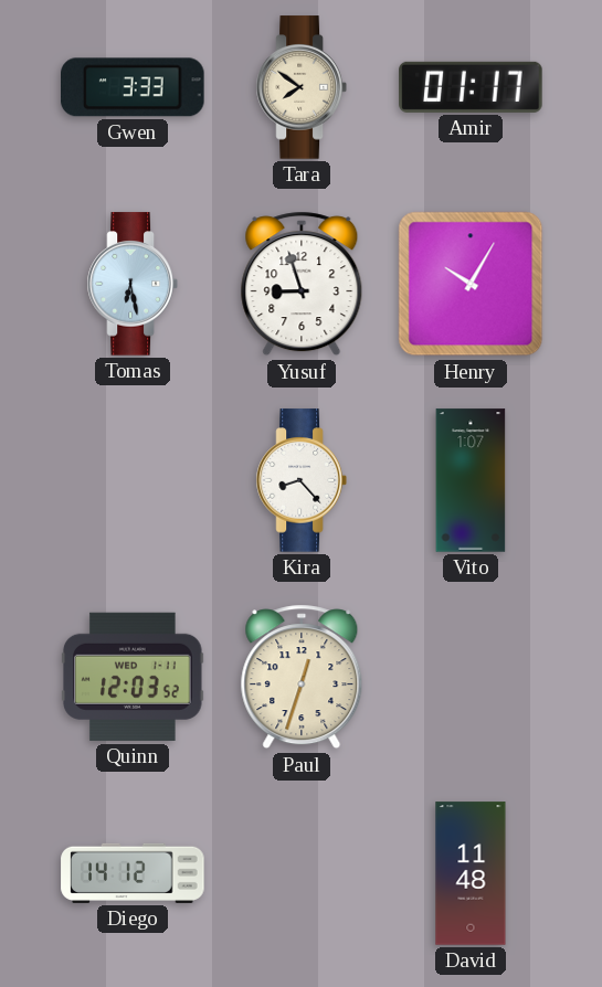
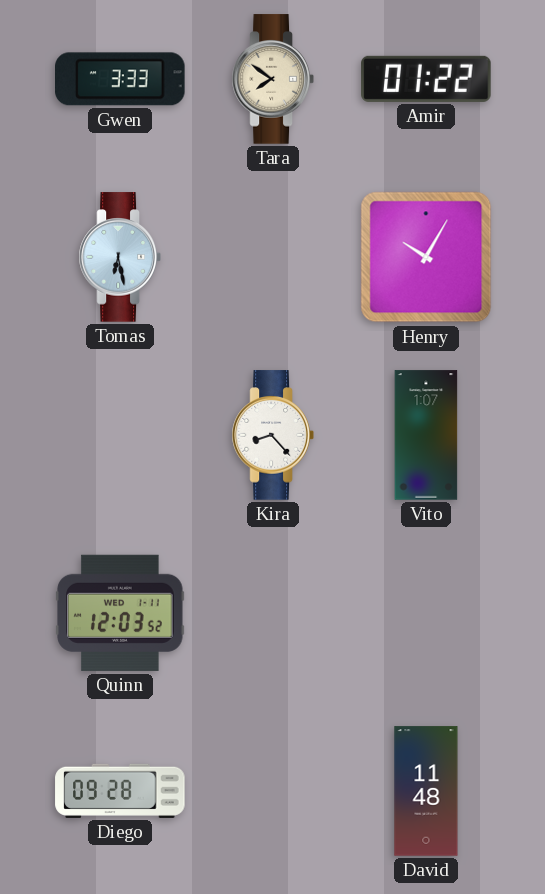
Amir: 01:17 -> 01:22
Yusuf: 8:57 -> none
Paul: 12:33 -> none
Diego: 14:12 -> 09:28
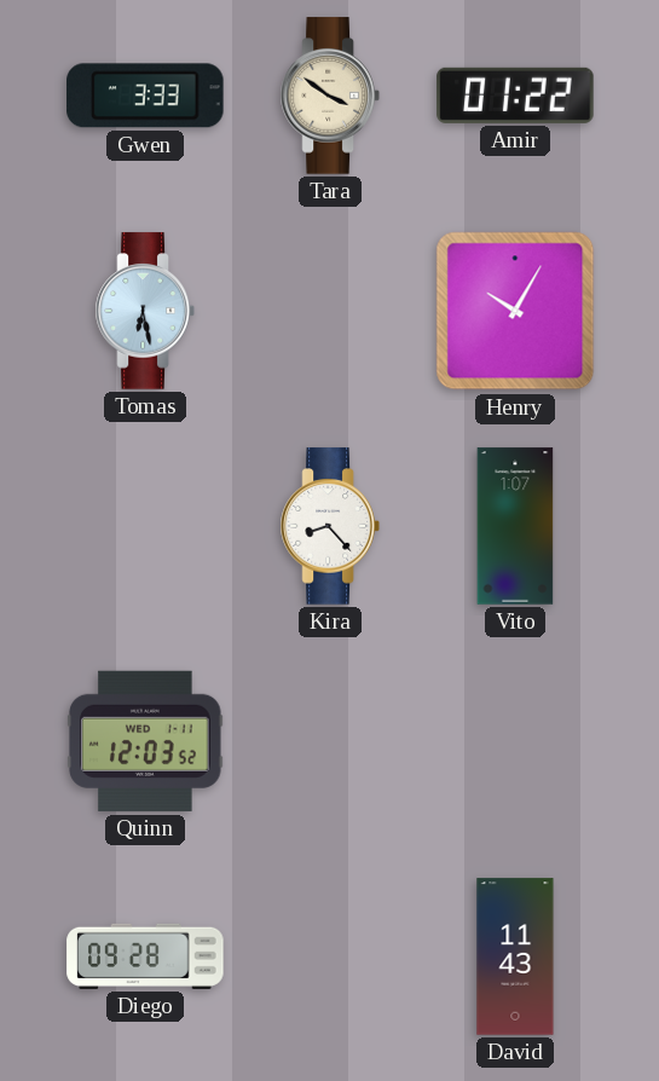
Tara: 7:51 -> 3:51
David: 11:48 -> 11:43
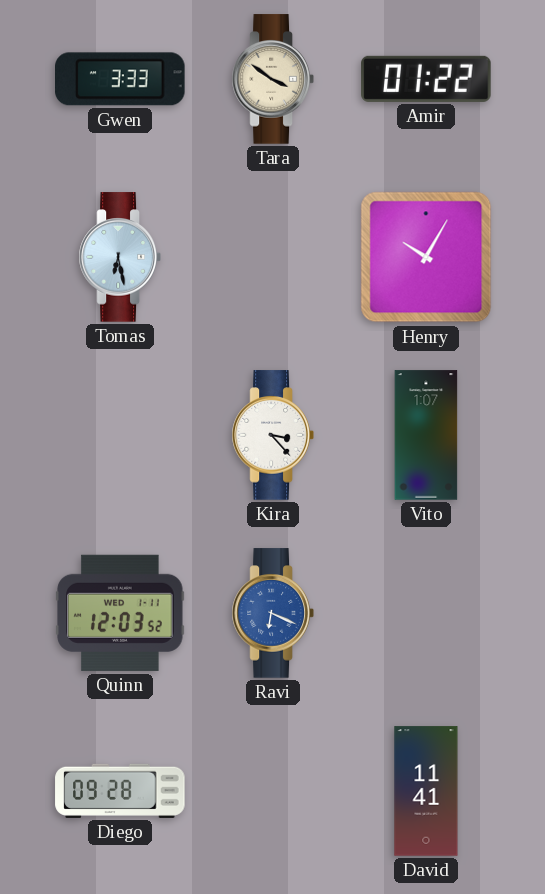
Kira: 8:23 -> 3:23
Ravi: none -> 6:19
David: 11:43 -> 11:41
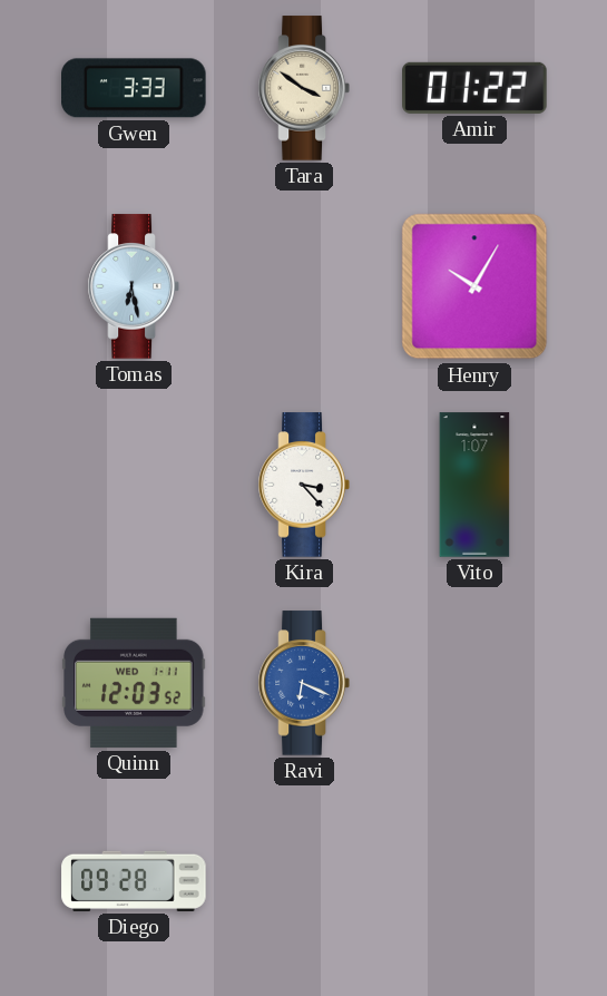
David: 11:41 -> none
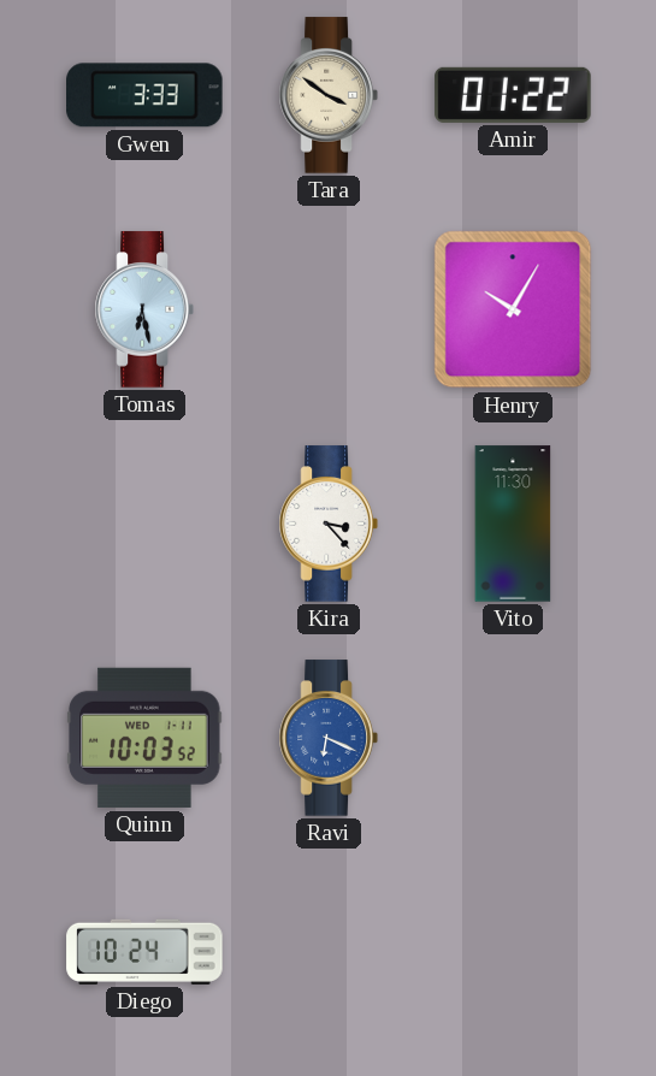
Vito: 1:07 -> 11:30
Quinn: 12:03 -> 10:03
Diego: 09:28 -> 10:24
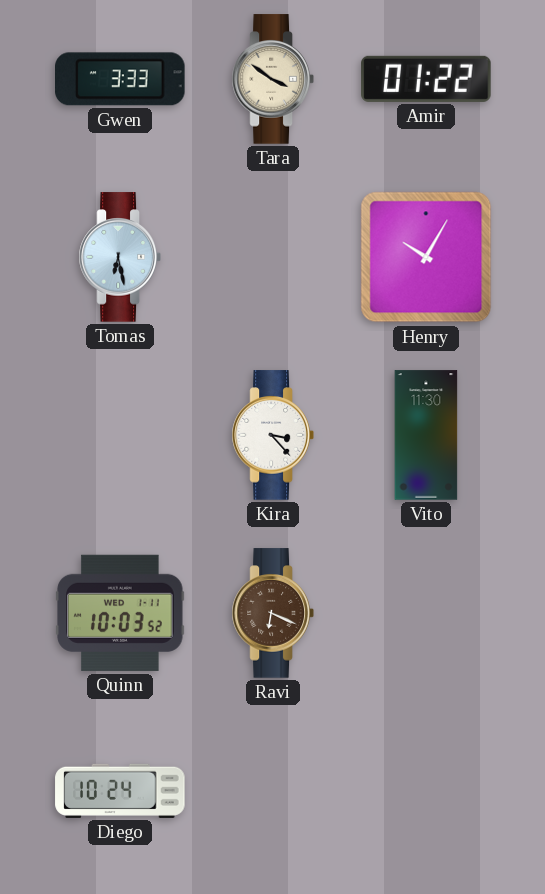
Ravi dial: blue -> brown
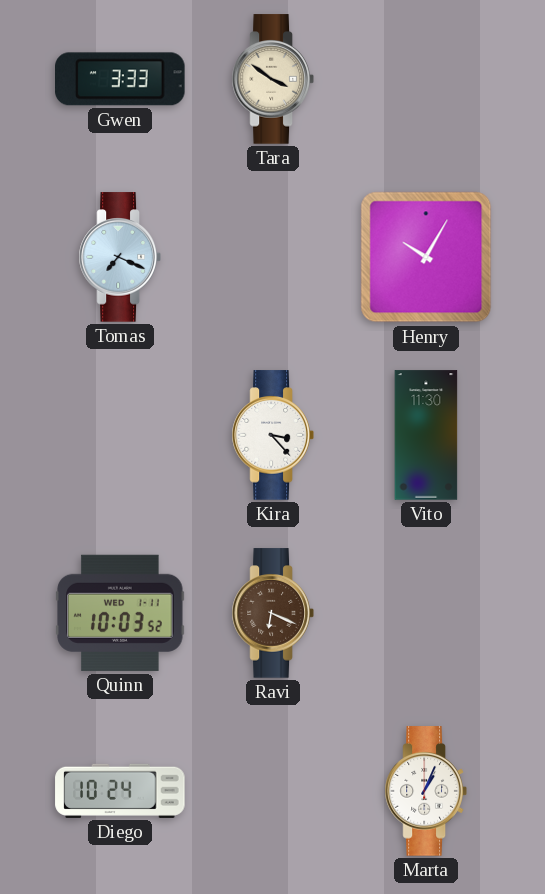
Amir: 01:22 -> none
Tomas: 6:28 -> 7:19
Marta: none -> 1:04
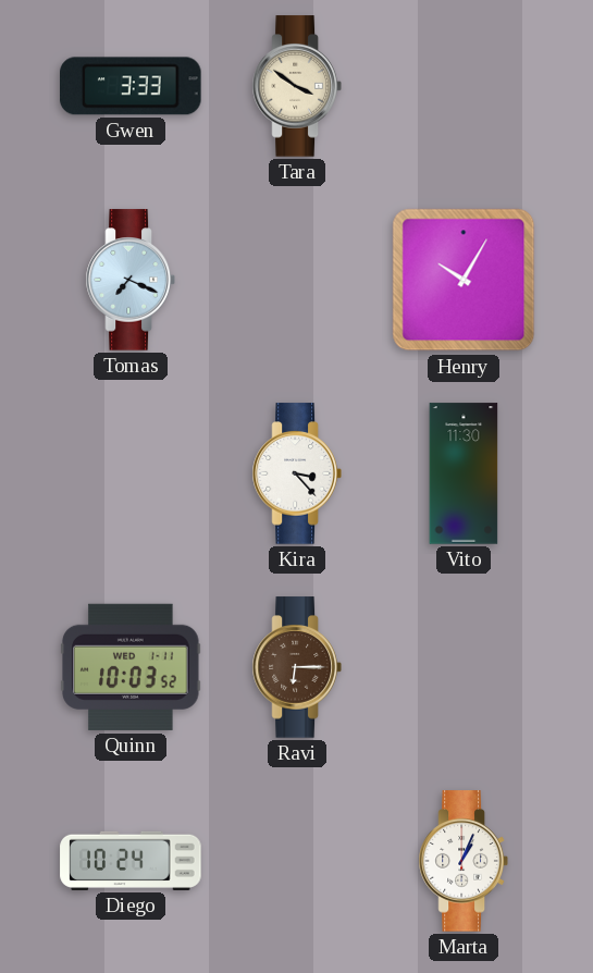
Ravi: 6:19 -> 6:15
